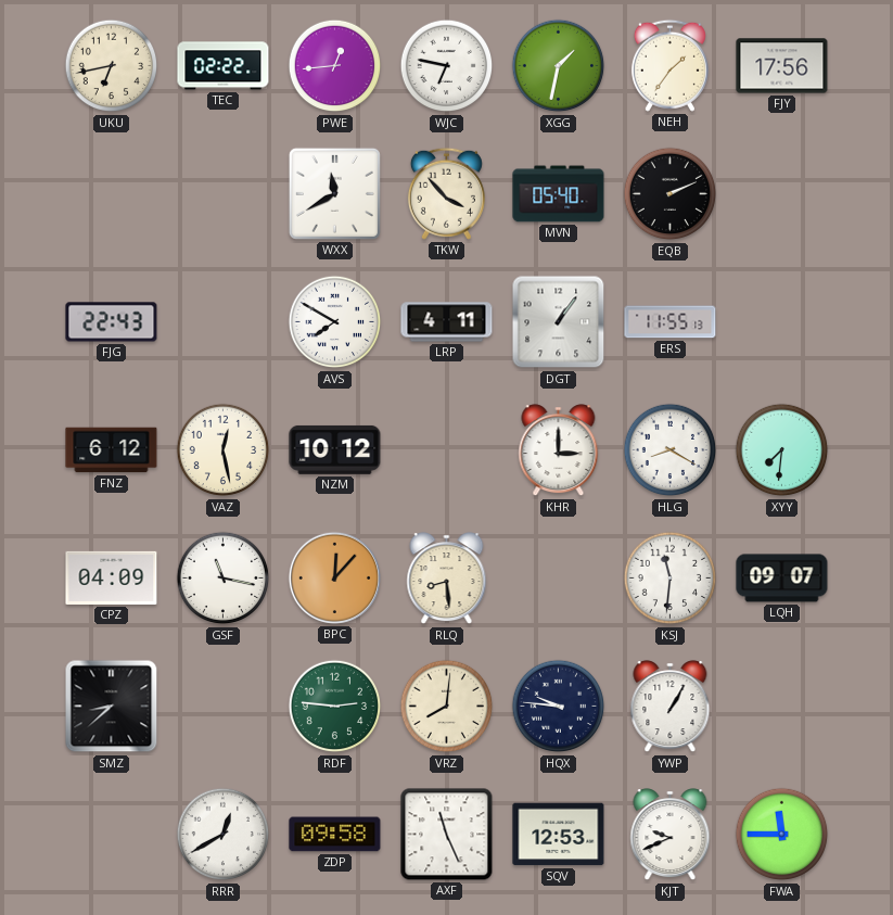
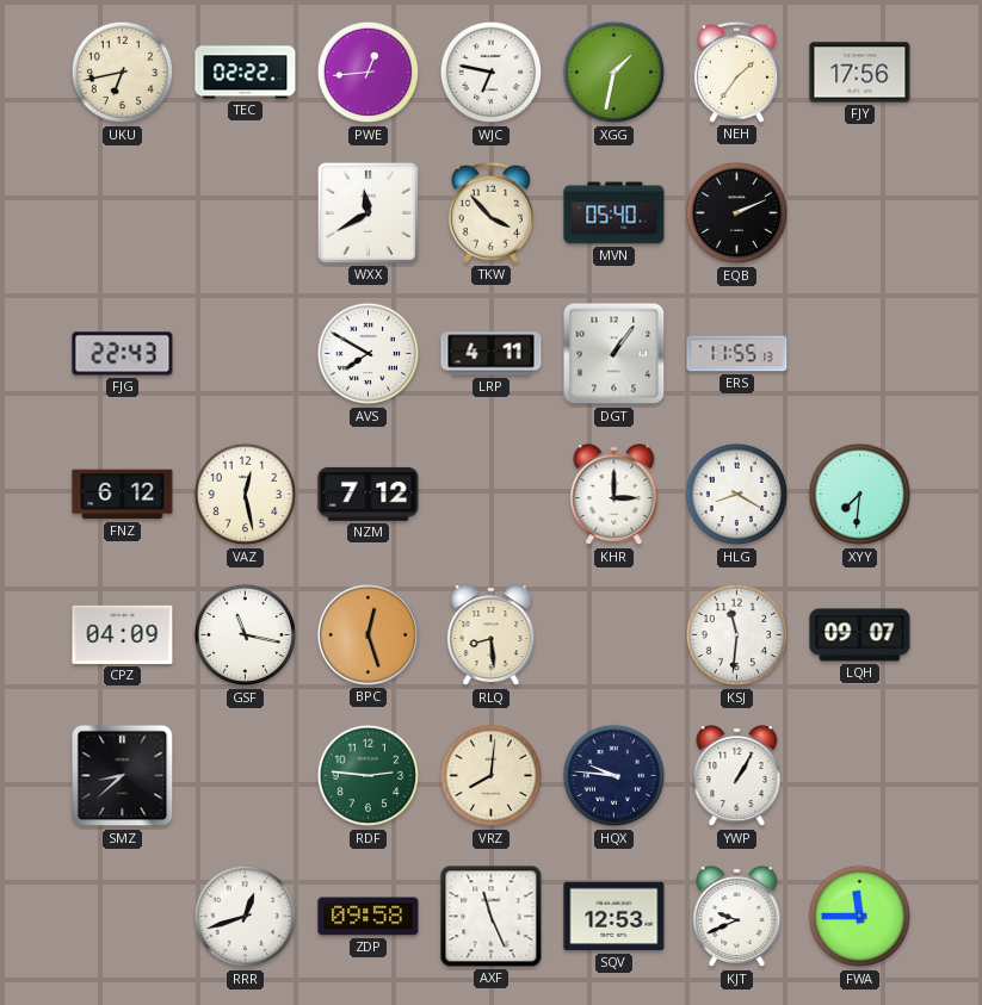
NZM: 10:12 -> 7:12
BPC: 12:07 -> 12:27
RRR: 12:40 -> 12:42
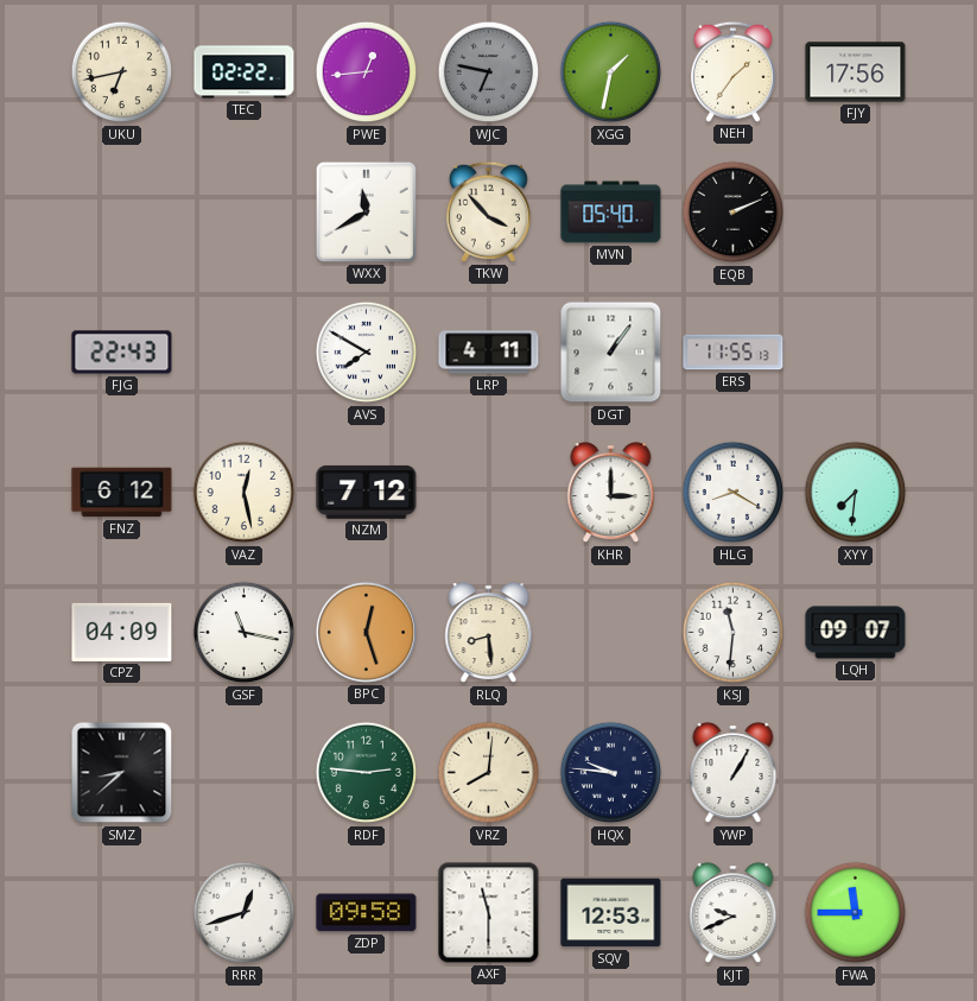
WJC dial: white -> grey
AXF: 11:26 -> 11:30
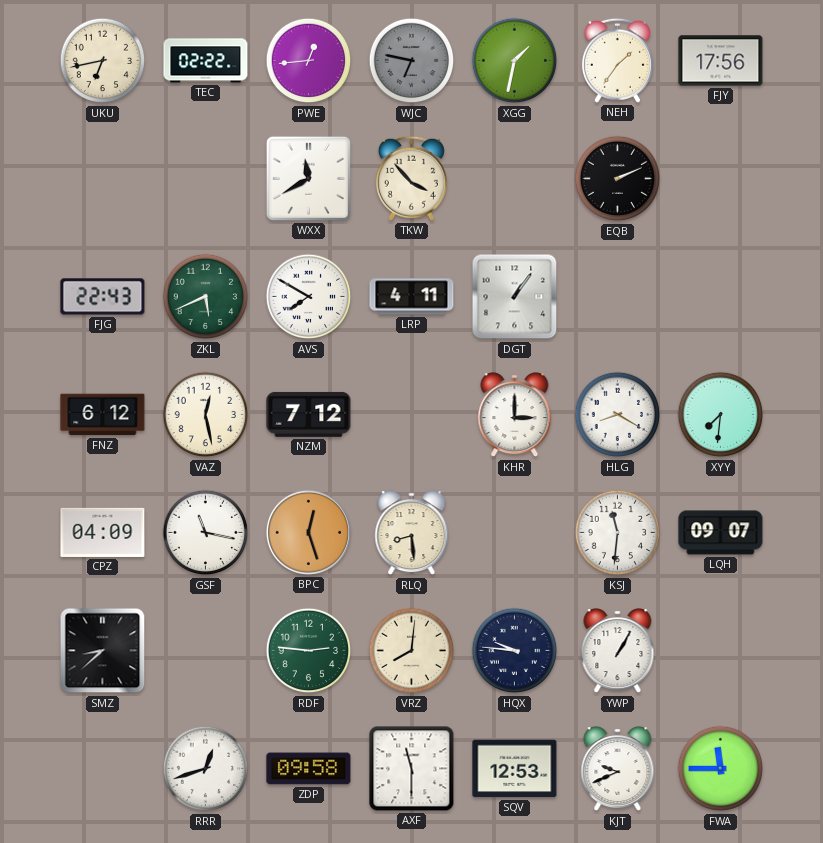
MVN: 05:40 -> none
ZKL: none -> 5:41
ERS: 11:55 -> none
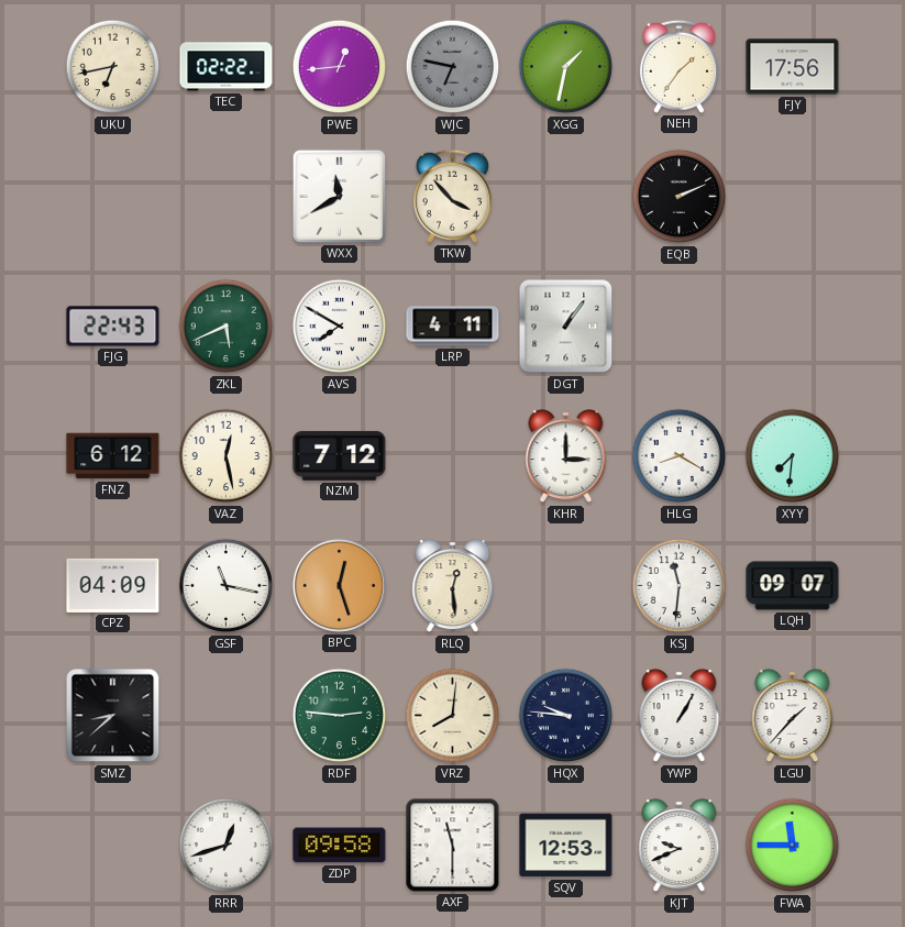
RLQ: 8:29 -> 12:29
LGU: none -> 1:37
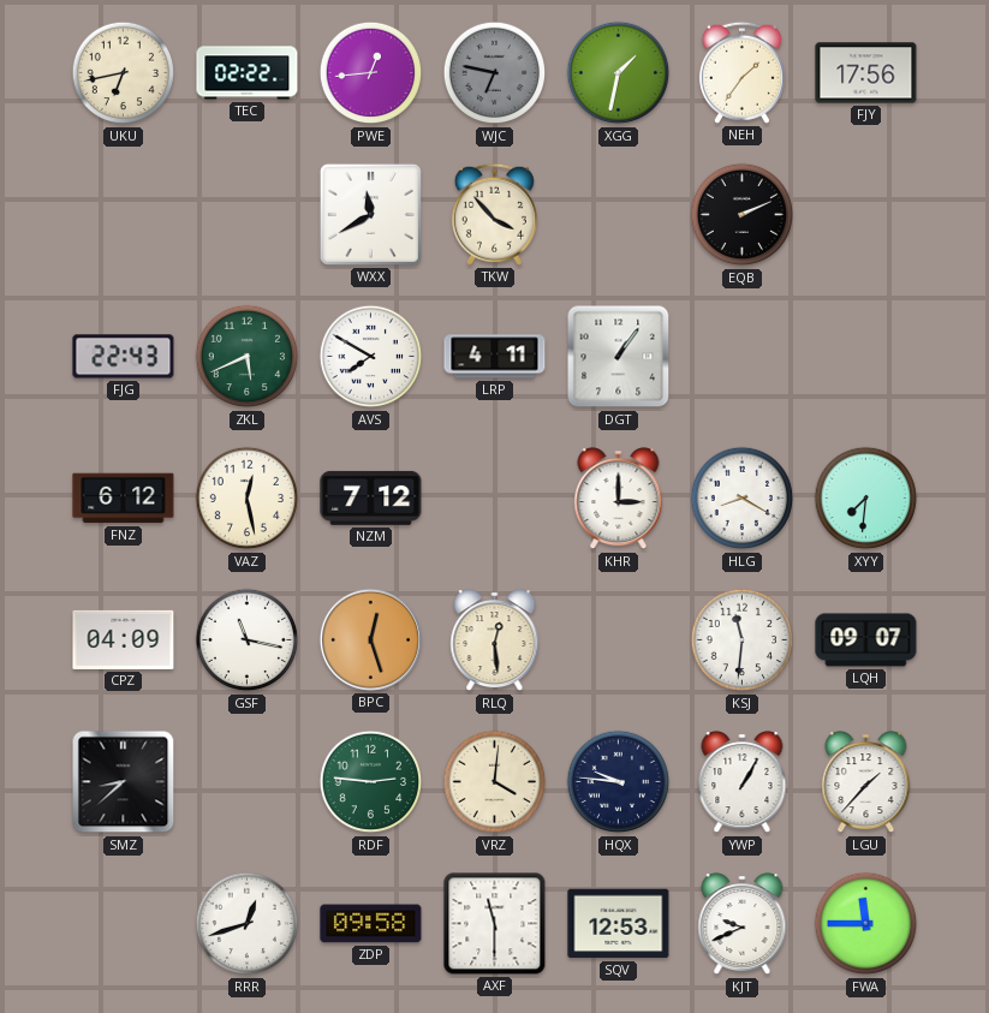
VRZ: 8:01 -> 4:01
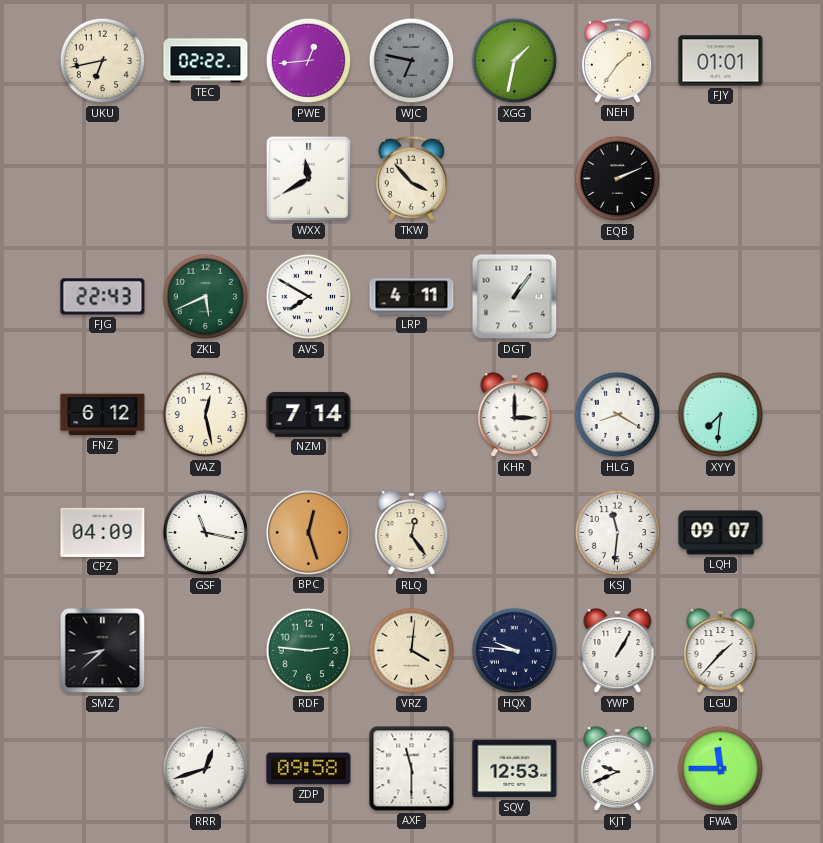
FJY: 17:56 -> 01:01
NZM: 7:12 -> 7:14
RLQ: 12:29 -> 12:24
